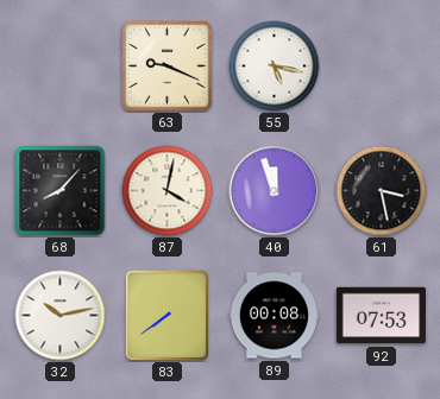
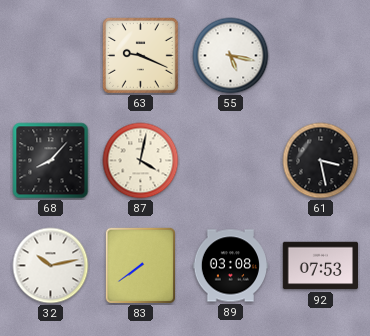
40: 11:57 -> none
89: 00:08 -> 03:08
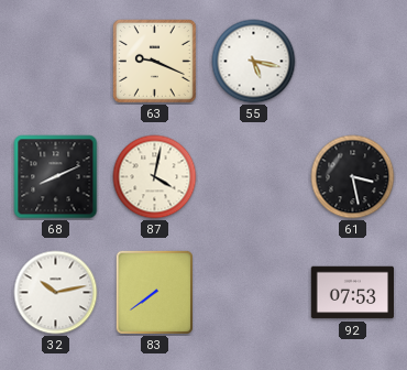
68: 8:07 -> 8:11
89: 03:08 -> none
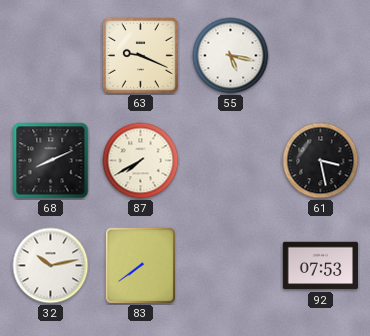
87: 4:02 -> 7:40
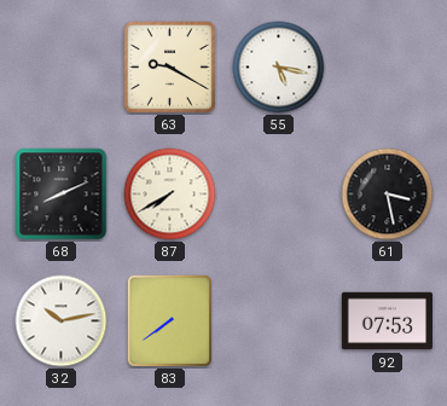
63: 9:19 -> 9:20
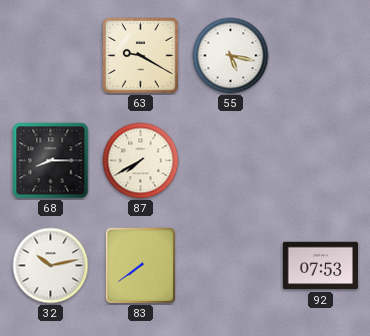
68: 8:11 -> 8:15
61: 3:28 -> none
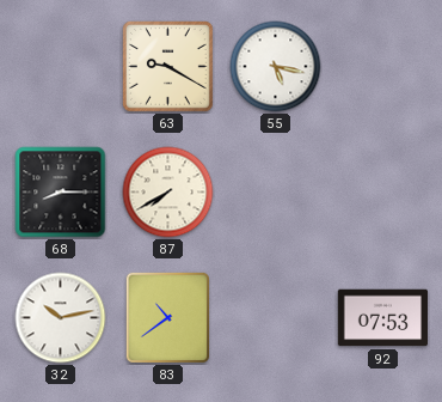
83: 7:39 -> 10:39
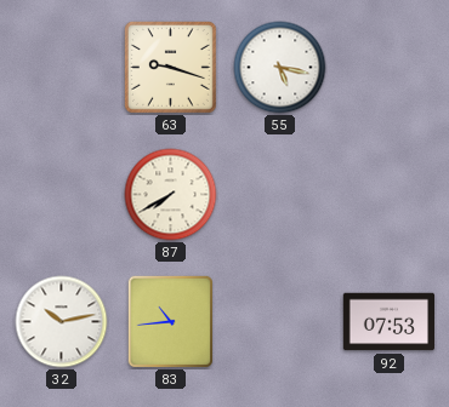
63: 9:20 -> 9:18
68: 8:15 -> none
83: 10:39 -> 10:44
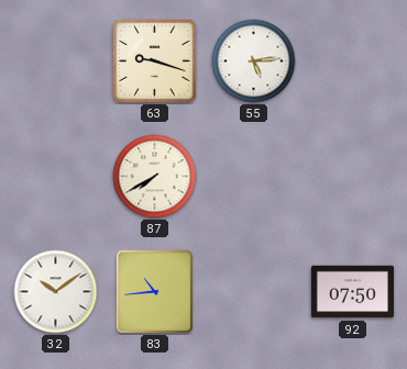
55: 5:17 -> 5:14
32: 10:13 -> 10:09
92: 07:53 -> 07:50
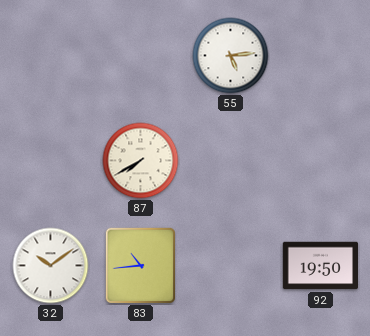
63: 9:18 -> none
92: 07:50 -> 19:50
